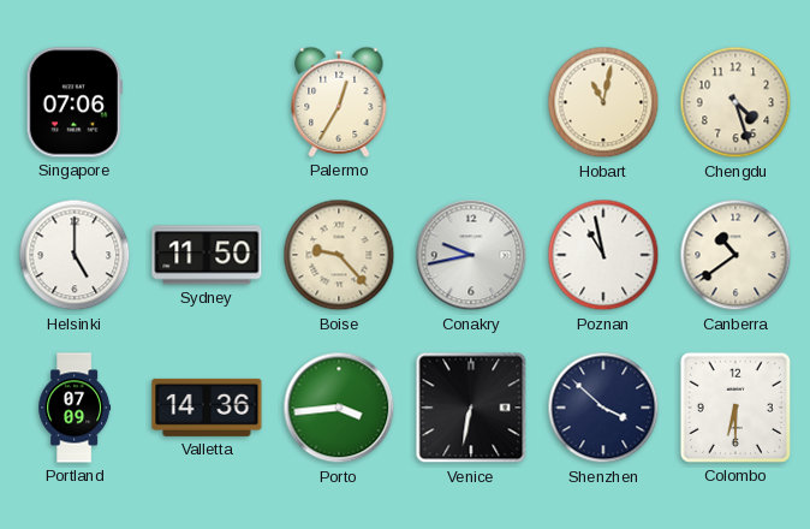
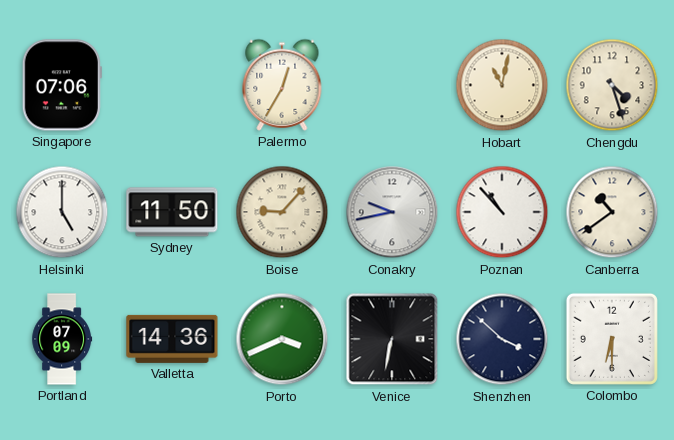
Boise: 9:23 -> 9:07
Poznan: 10:58 -> 10:53
Porto: 3:44 -> 3:41
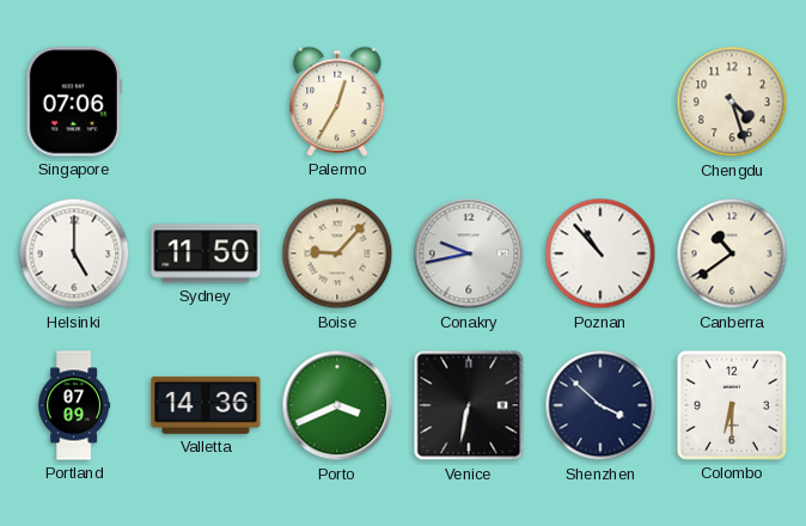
Hobart: 11:02 -> none
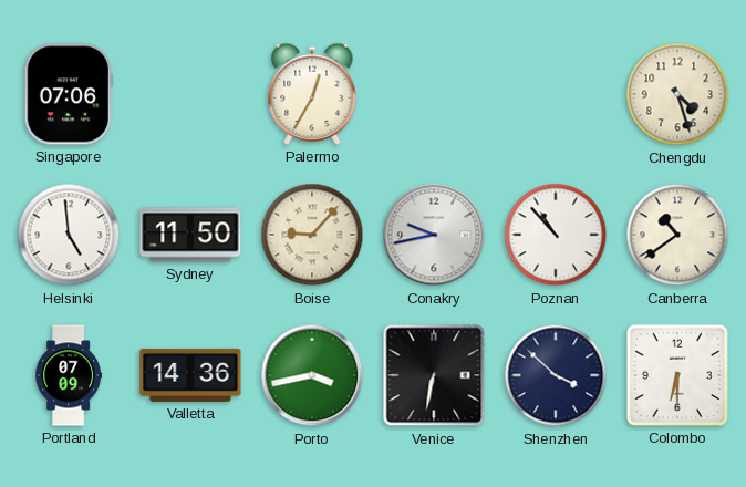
Helsinki: 5:00 -> 4:59
Porto: 3:41 -> 3:43
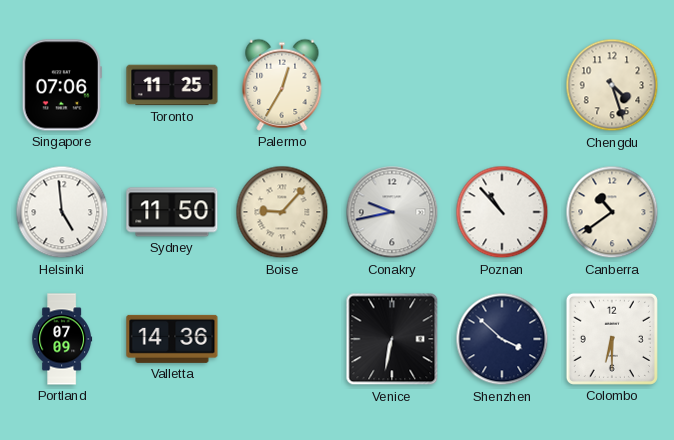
Toronto: none -> 11:25
Porto: 3:43 -> none
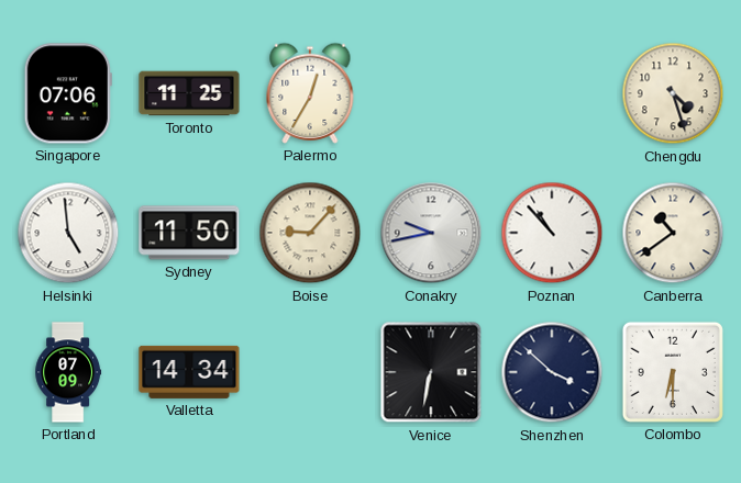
Valletta: 14:36 -> 14:34
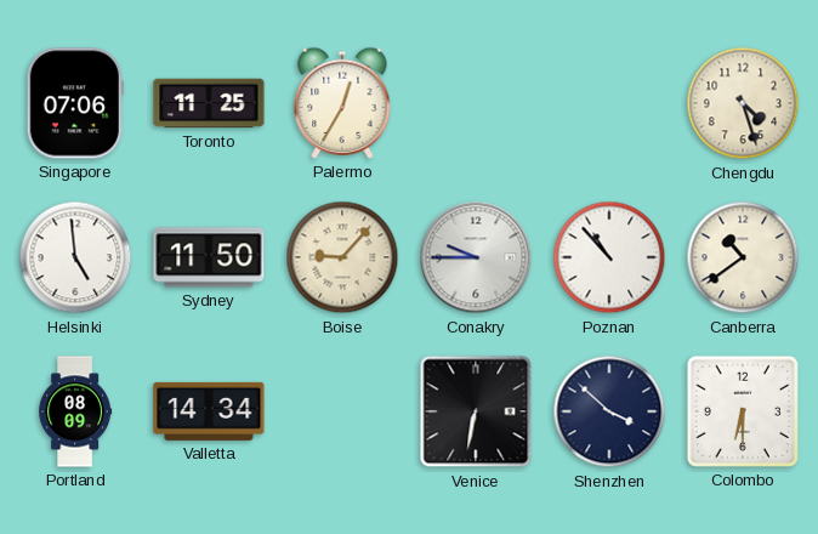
Conakry: 9:43 -> 9:45
Portland: 07:09 -> 08:09
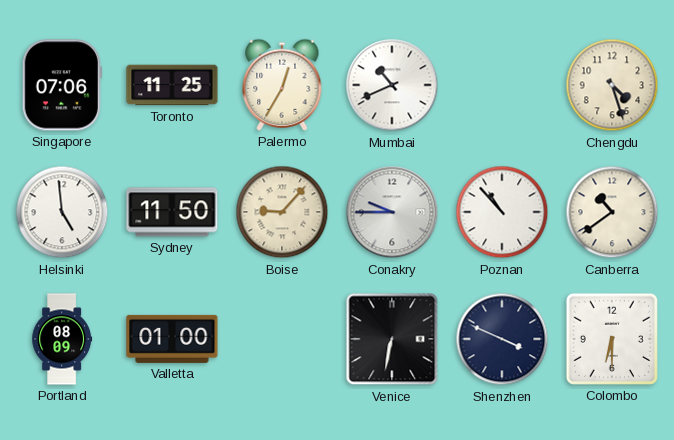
Mumbai: none -> 10:41
Valletta: 14:34 -> 01:00
Shenzhen: 3:52 -> 3:49
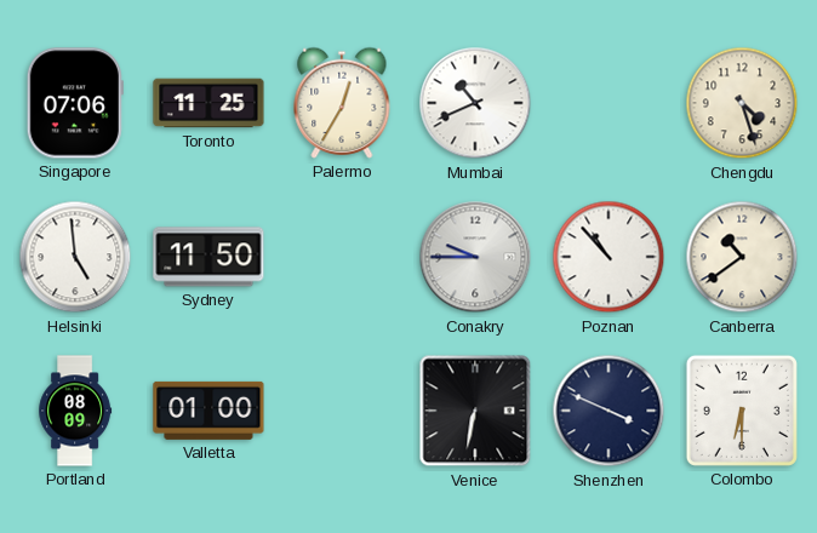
Boise: 9:07 -> none
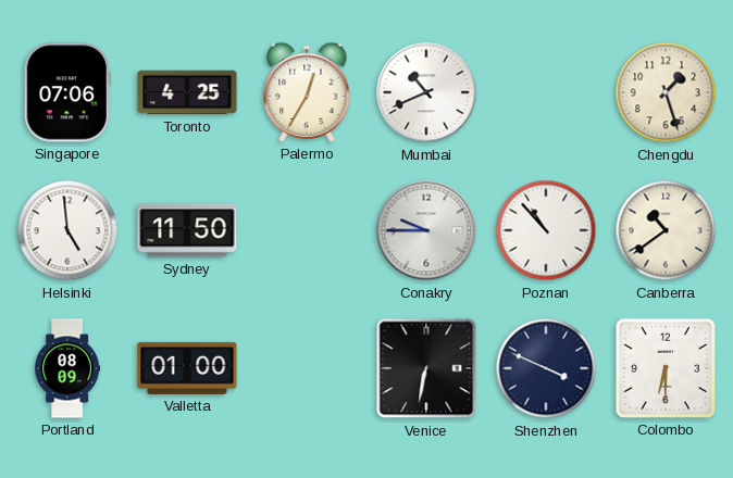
Toronto: 11:25 -> 4:25
Chengdu: 4:27 -> 1:27
